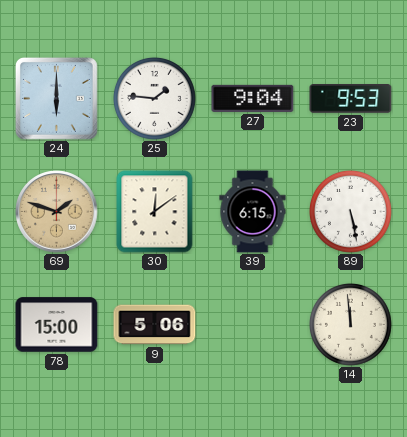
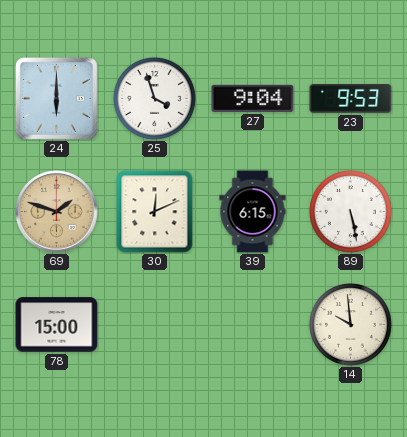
25: 1:46 -> 3:57
30: 12:09 -> 12:11
9: 5:06 -> none
14: 11:59 -> 9:59
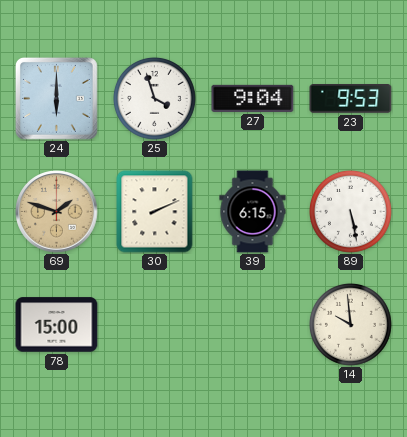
30: 12:11 -> 2:11
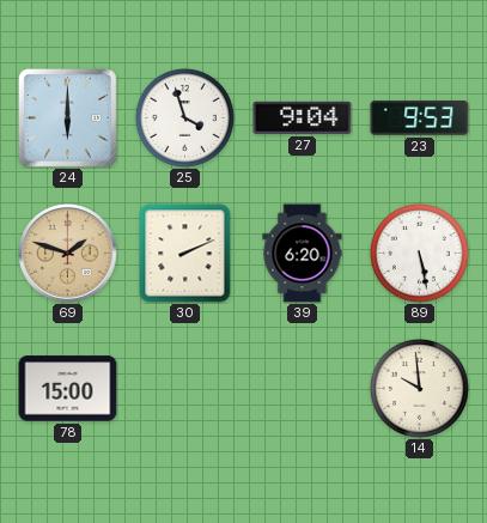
39: 6:15 -> 6:20
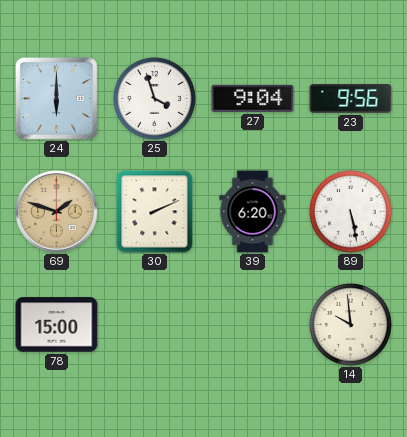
23: 9:53 -> 9:56
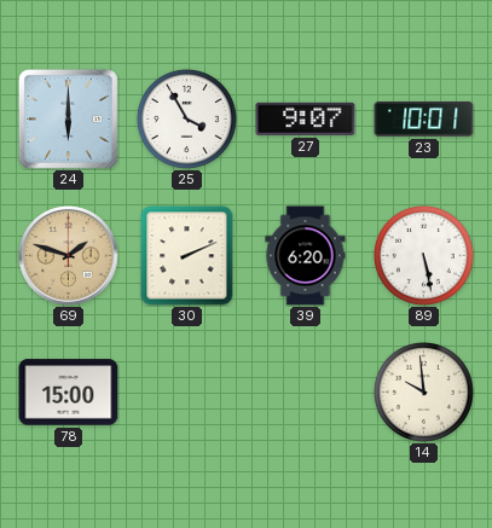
25: 3:57 -> 3:55
27: 9:04 -> 9:07
23: 9:56 -> 10:01
